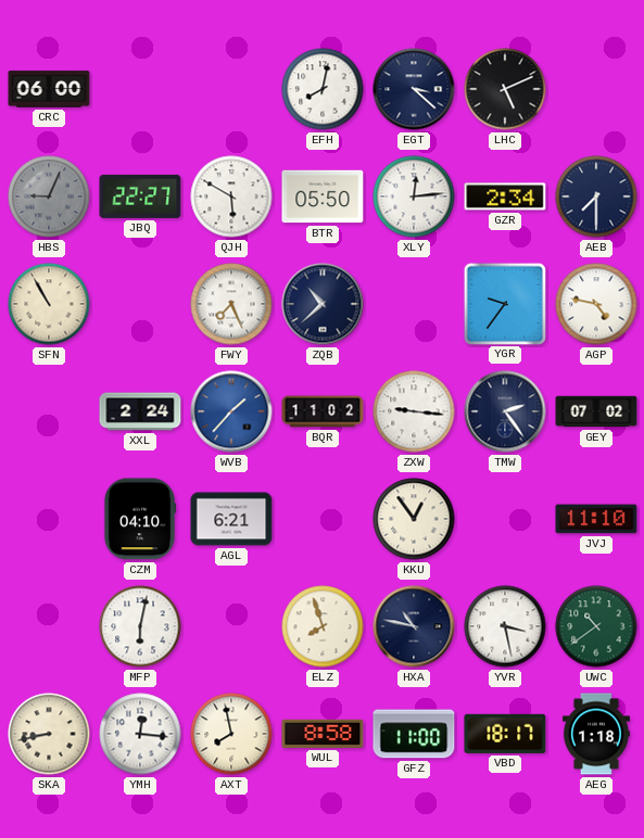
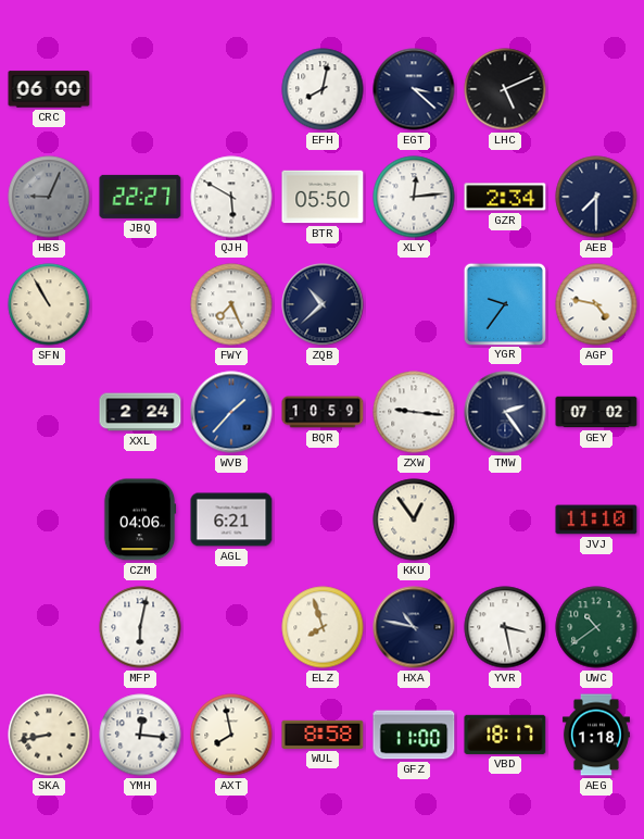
BQR: 11:02 -> 10:59
CZM: 04:10 -> 04:06
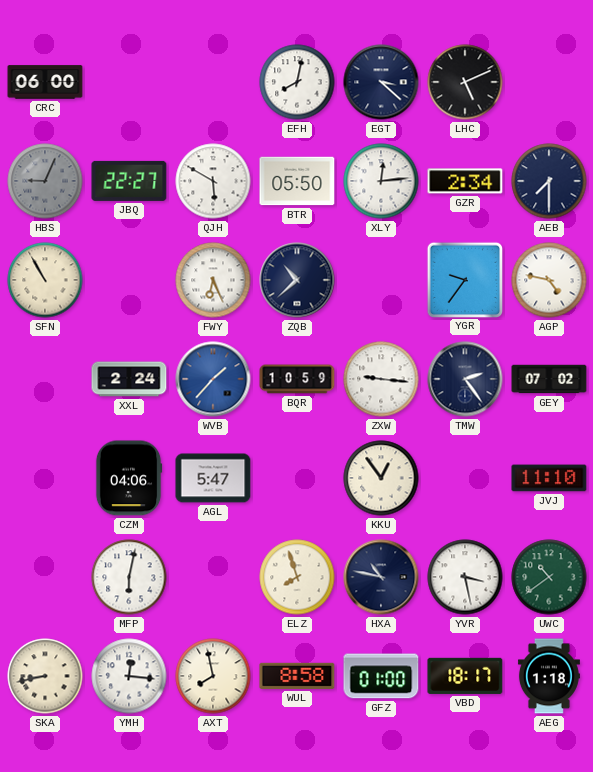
FWY: 7:26 -> 6:26
AGL: 6:21 -> 5:47
GFZ: 11:00 -> 01:00
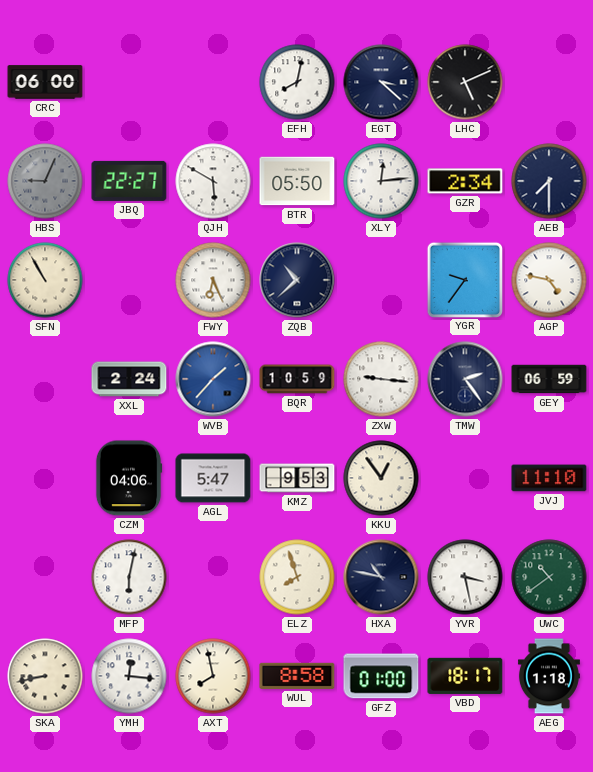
GEY: 07:02 -> 06:59
KMZ: none -> 9:53
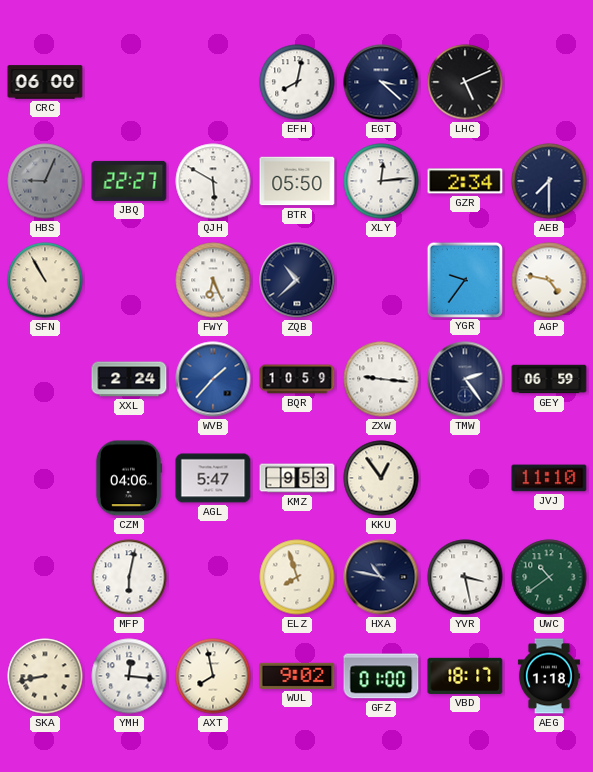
WUL: 8:58 -> 9:02
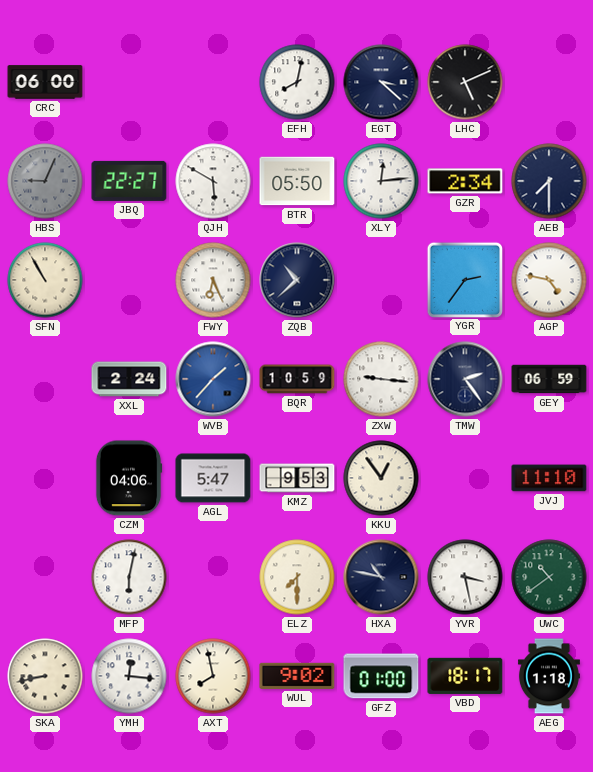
YGR: 9:36 -> 2:36
ELZ: 7:57 -> 7:30
